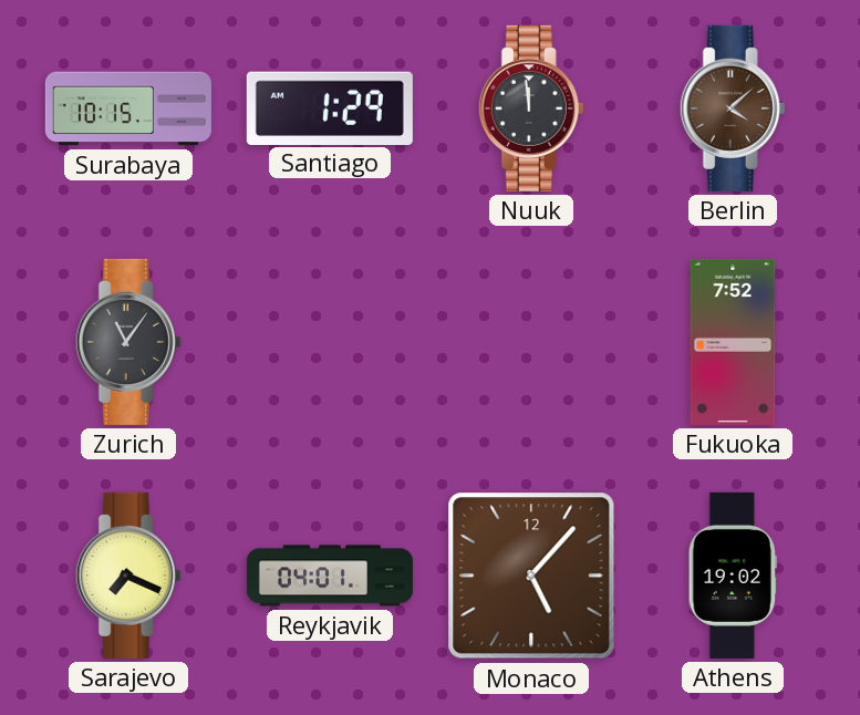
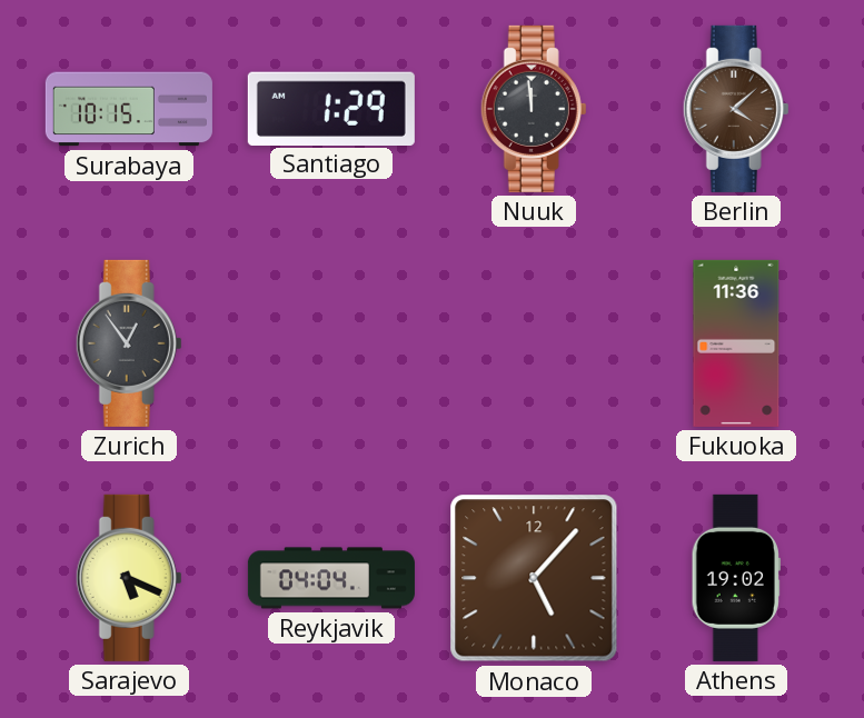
Zurich: 11:06 -> 12:54
Fukuoka: 7:52 -> 11:36
Sarajevo: 7:19 -> 5:19
Reykjavik: 04:01 -> 04:04
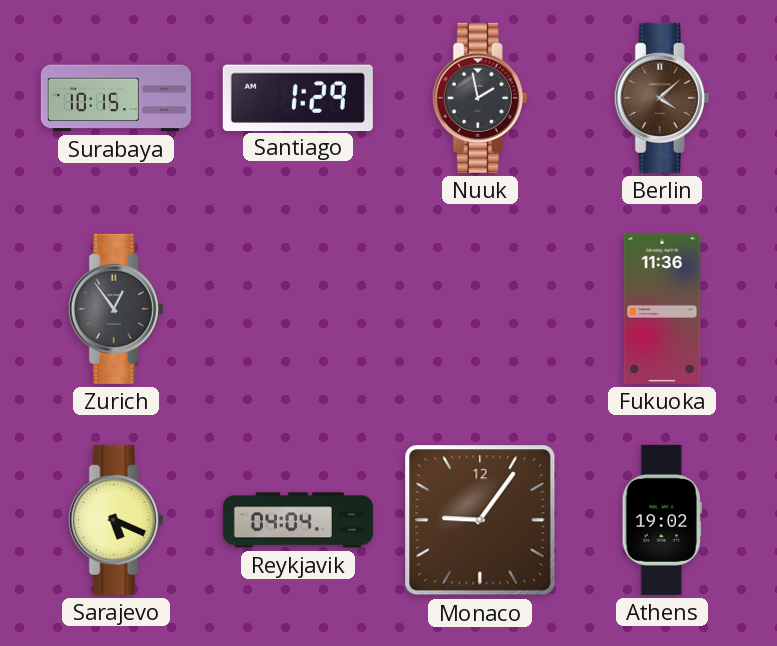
Nuuk: 11:59 -> 1:58
Monaco: 5:07 -> 9:06
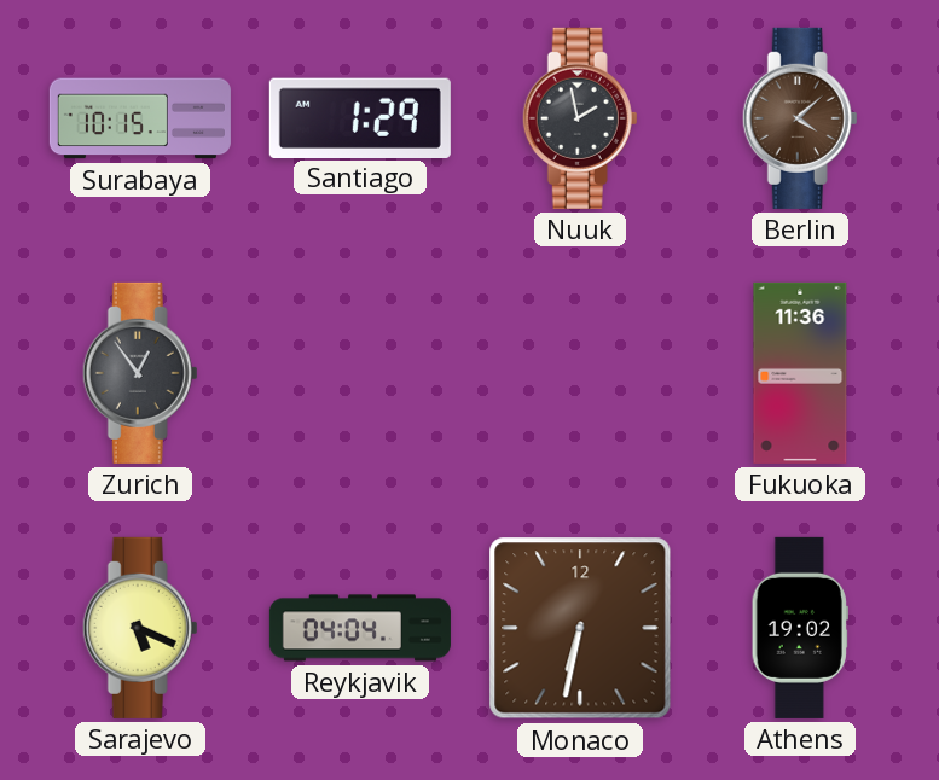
Monaco: 9:06 -> 6:32
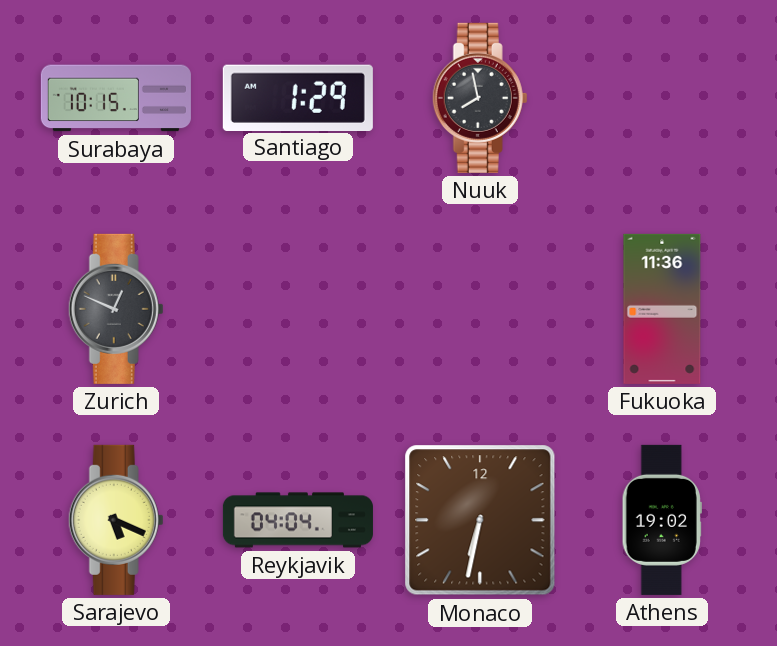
Nuuk: 1:58 -> 7:58
Berlin: 4:08 -> none
Zurich: 12:54 -> 12:49
